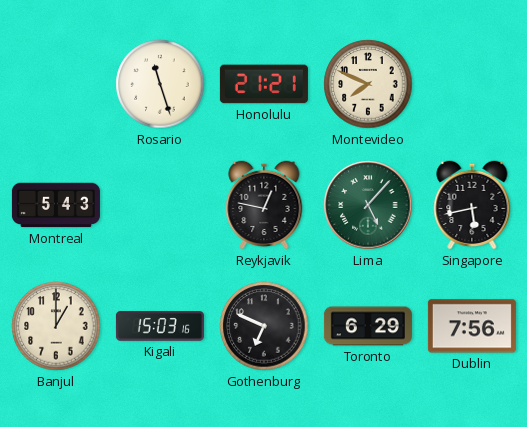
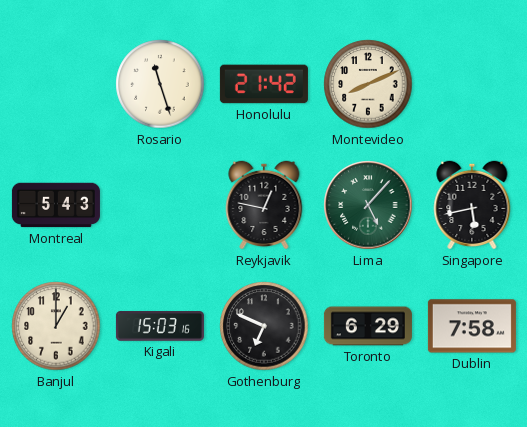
Honolulu: 21:21 -> 21:42
Montevideo: 7:49 -> 8:11
Dublin: 7:56 -> 7:58
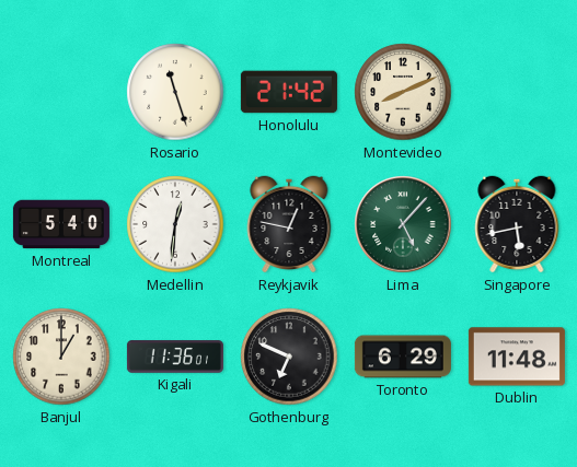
Montreal: 5:43 -> 5:40
Medellin: none -> 12:31
Kigali: 15:03 -> 11:36
Dublin: 7:58 -> 11:48
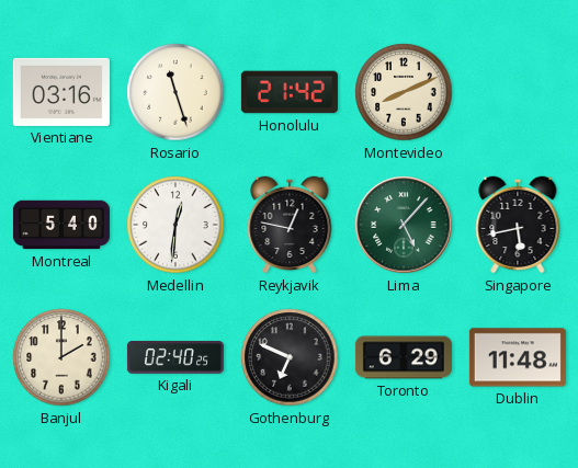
Vientiane: none -> 03:16
Banjul: 1:00 -> 2:00
Kigali: 11:36 -> 02:40
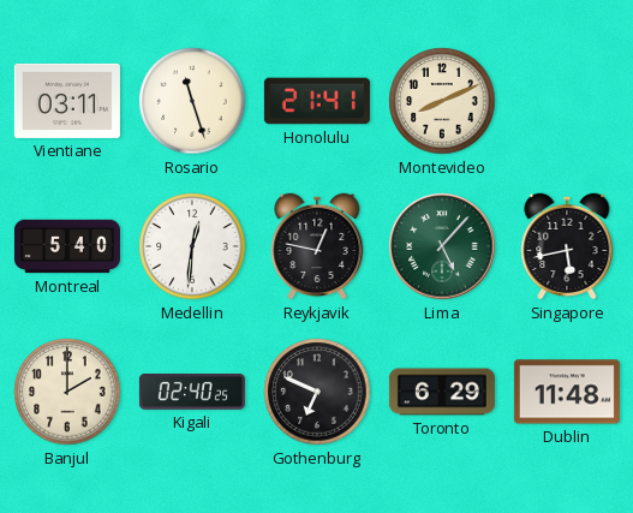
Vientiane: 03:16 -> 03:11
Honolulu: 21:42 -> 21:41
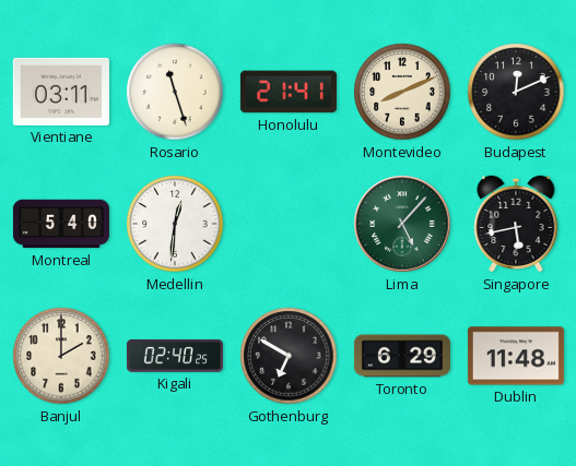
Budapest: none -> 12:11
Reykjavik: 12:47 -> none
Gothenburg: 6:49 -> 6:50
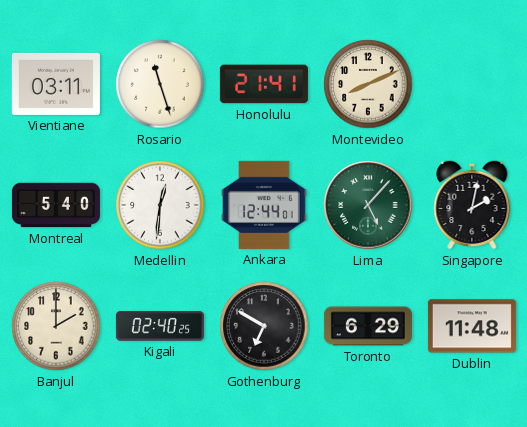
Budapest: 12:11 -> none
Ankara: none -> 12:44
Singapore: 5:43 -> 2:02
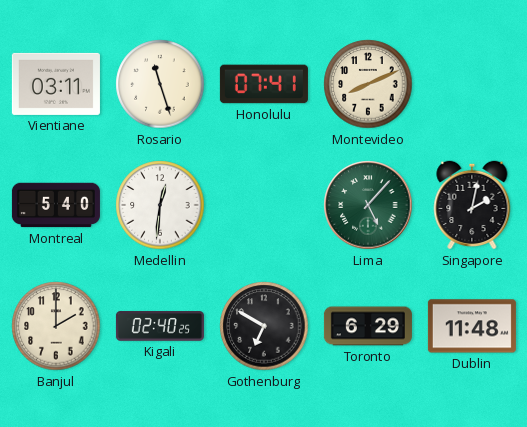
Honolulu: 21:41 -> 07:41
Ankara: 12:44 -> none
